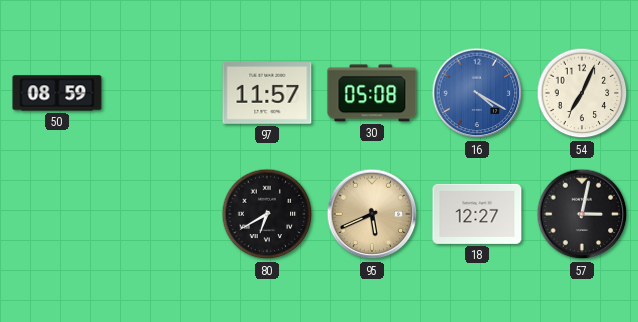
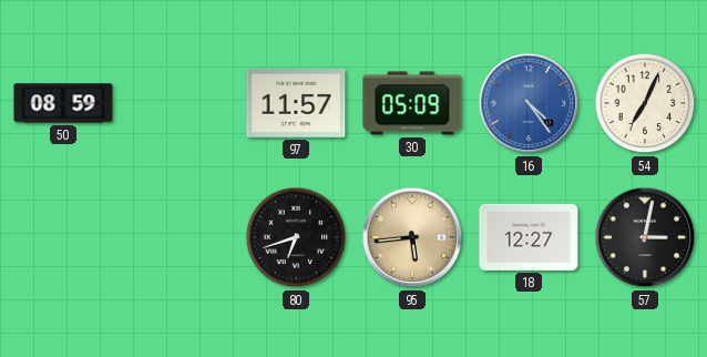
30: 05:08 -> 05:09
16: 4:20 -> 4:24
80: 6:40 -> 6:42
95: 5:41 -> 5:44
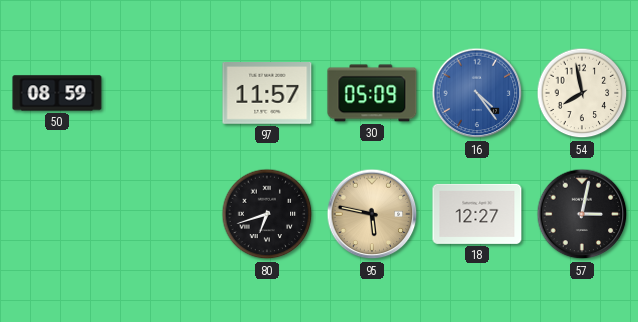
54: 7:04 -> 7:58
95: 5:44 -> 5:47
